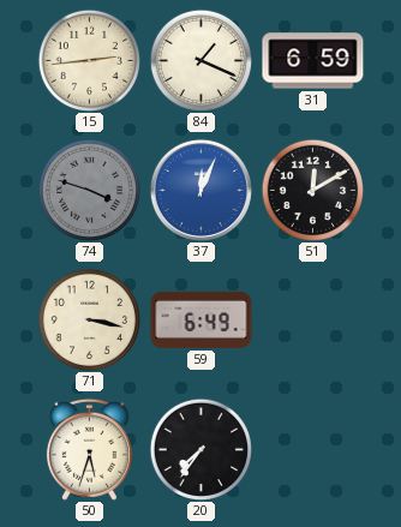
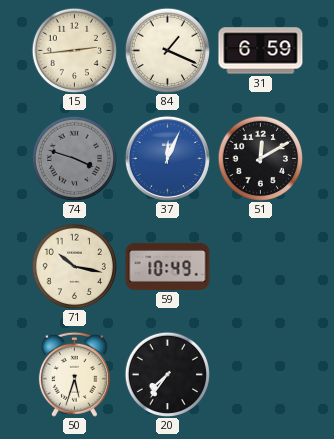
71: 3:17 -> 10:17
59: 6:49 -> 10:49
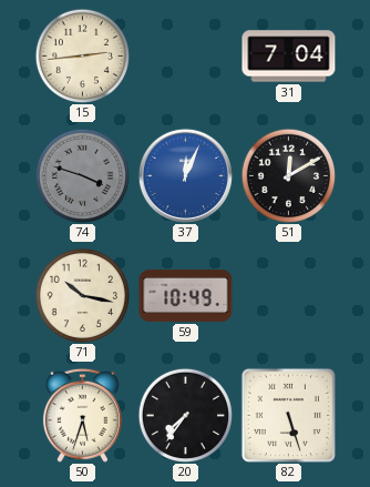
84: 1:19 -> none
31: 6:59 -> 7:04
82: none -> 5:27
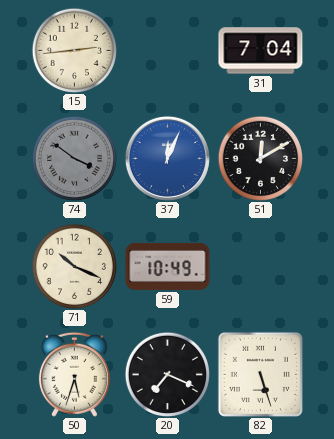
74: 3:48 -> 3:51
71: 10:17 -> 10:19
20: 7:36 -> 7:19
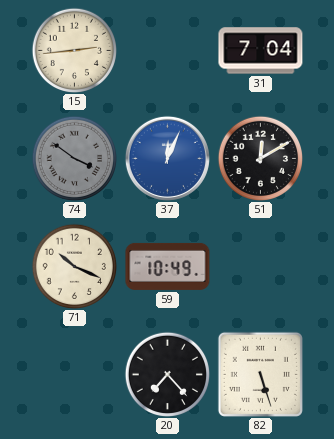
50: 5:33 -> none
20: 7:19 -> 7:23
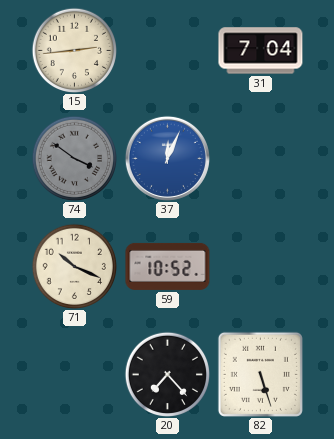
51: 12:10 -> none
59: 10:49 -> 10:52
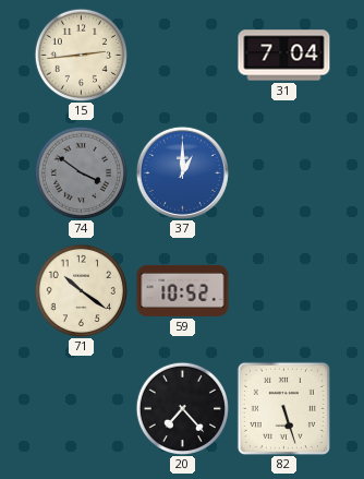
37: 12:04 -> 1:00
71: 10:19 -> 10:21
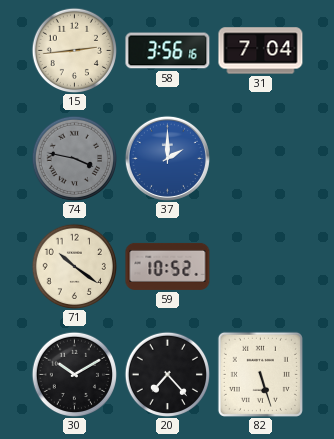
58: none -> 3:56
74: 3:51 -> 3:47
37: 1:00 -> 2:00
30: none -> 10:10
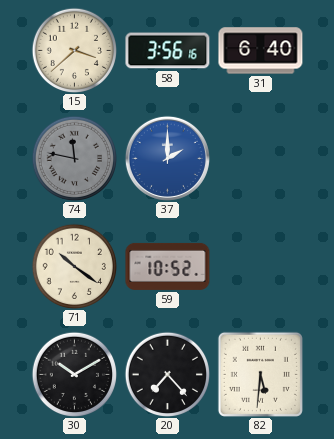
15: 2:44 -> 3:38
31: 7:04 -> 6:40
74: 3:47 -> 11:47
82: 5:27 -> 5:31
